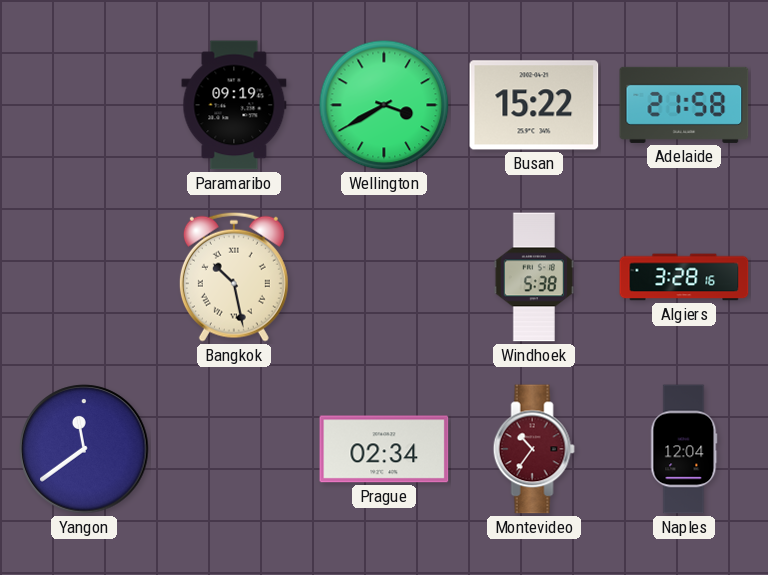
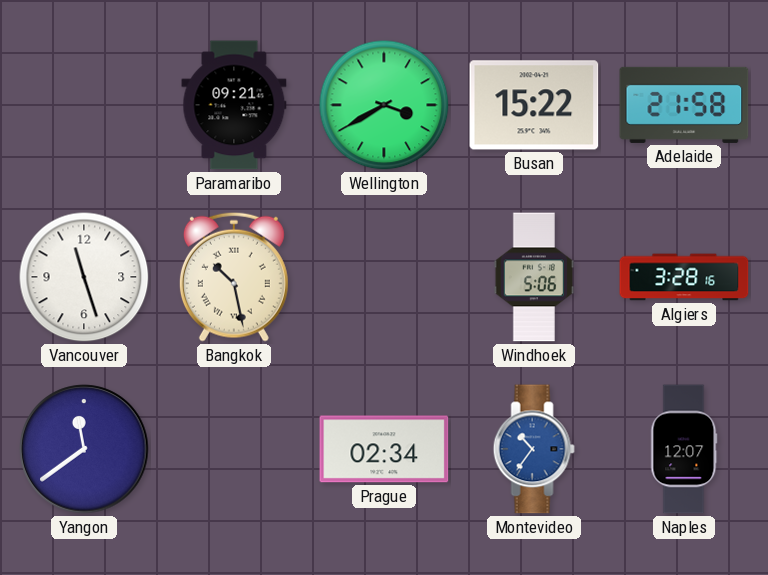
Paramaribo: 09:19 -> 09:21
Vancouver: none -> 11:27
Windhoek: 5:38 -> 5:06
Montevideo dial: burgundy -> blue
Naples: 12:04 -> 12:07
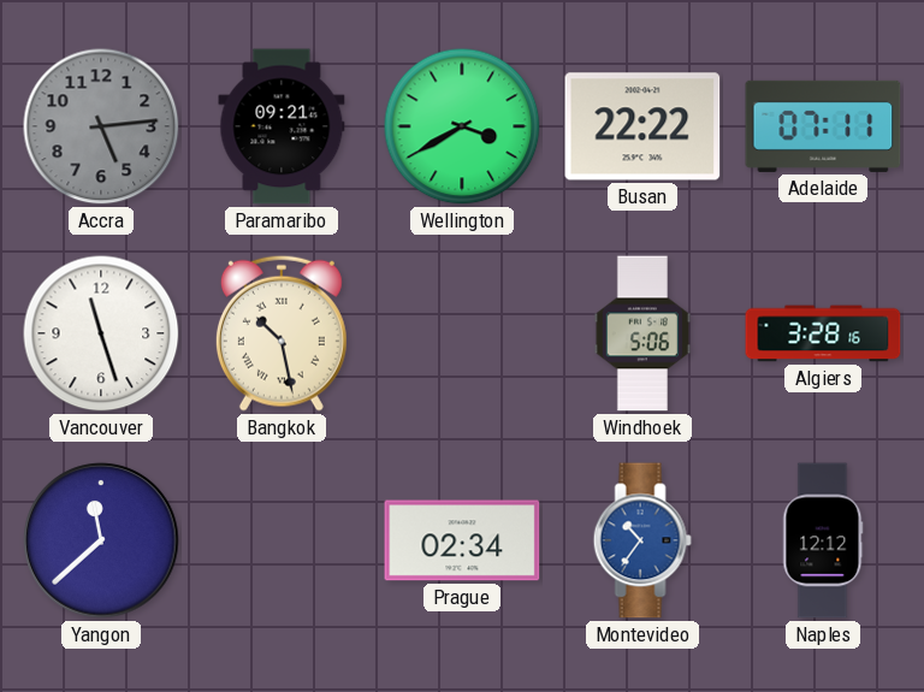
Accra: none -> 5:14
Busan: 15:22 -> 22:22
Adelaide: 21:58 -> 07:11
Yangon: 11:39 -> 11:38
Naples: 12:07 -> 12:12
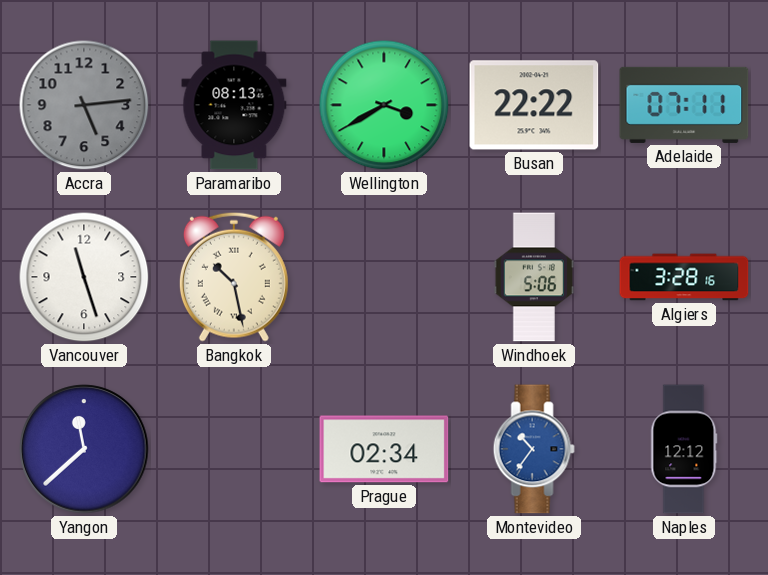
Paramaribo: 09:21 -> 08:13
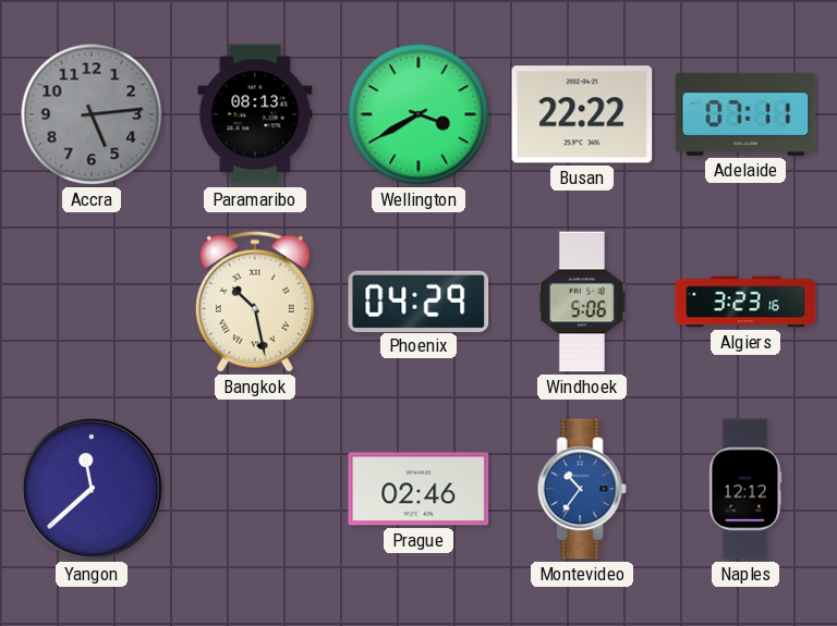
Vancouver: 11:27 -> none
Phoenix: none -> 04:29
Algiers: 3:28 -> 3:23
Prague: 02:34 -> 02:46
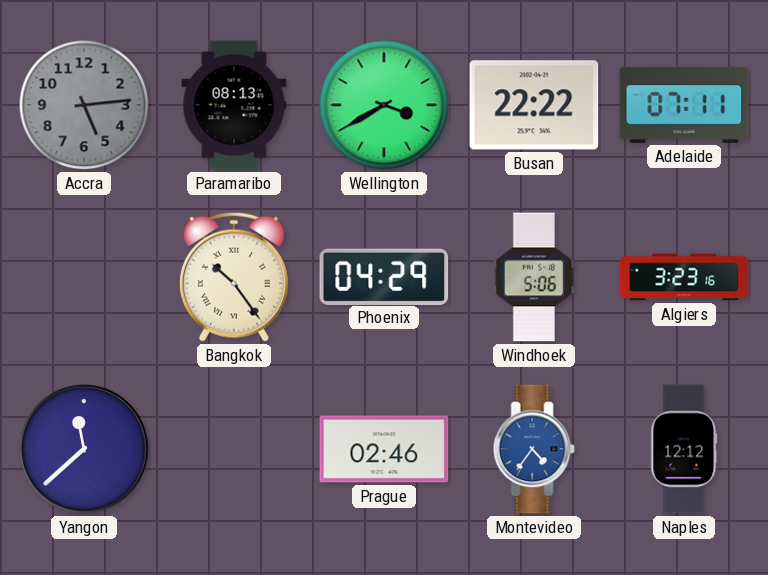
Bangkok: 10:28 -> 10:24
Montevideo: 10:36 -> 4:36
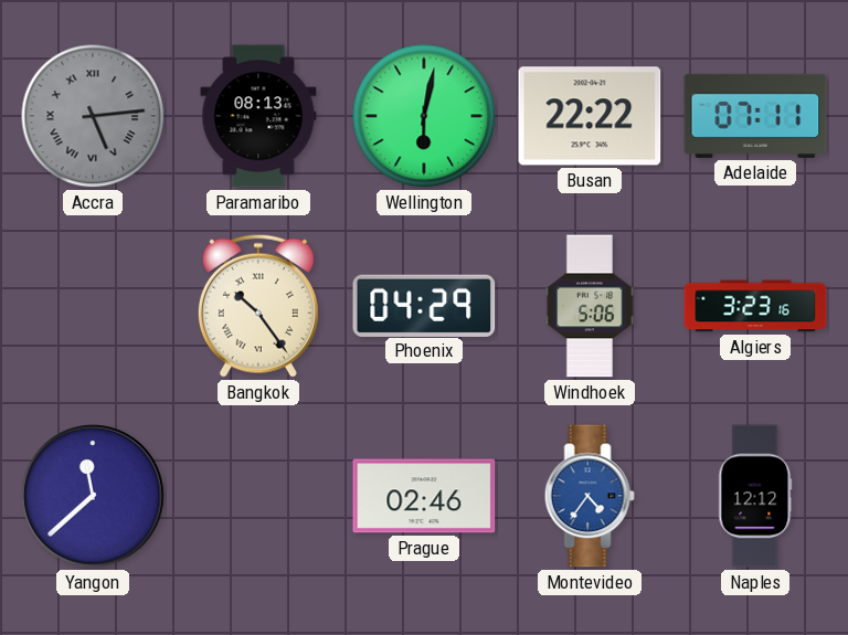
Accra numerals: Arabic -> Roman
Wellington: 3:40 -> 6:02
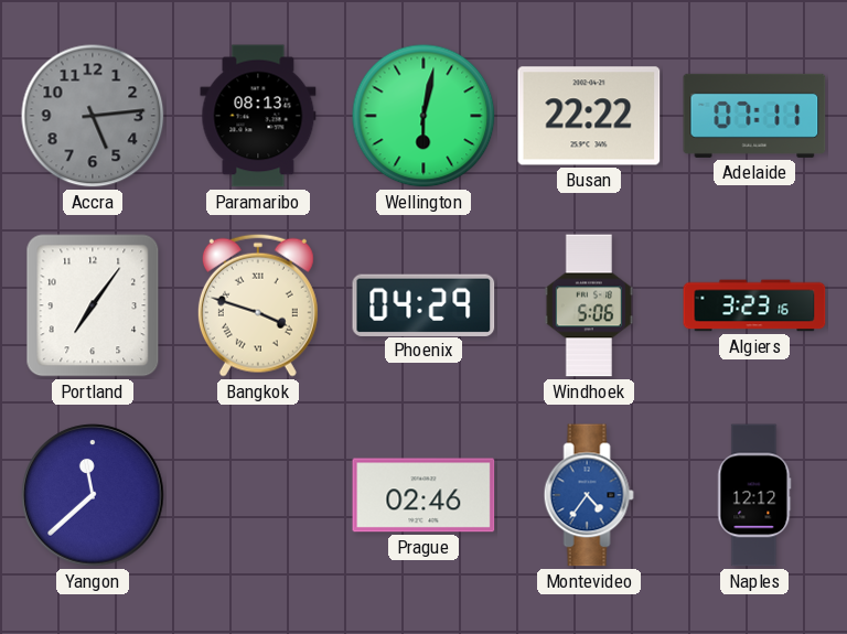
Accra numerals: Roman -> Arabic
Portland: none -> 7:06
Bangkok: 10:24 -> 3:48
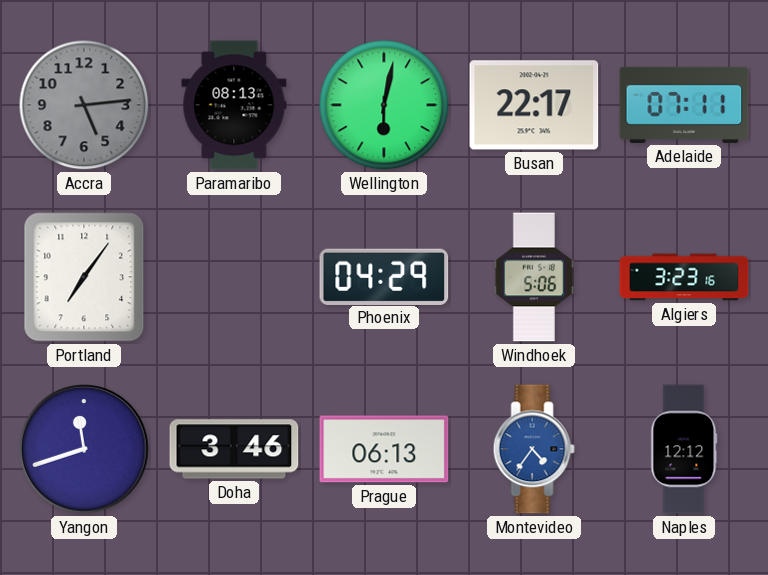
Busan: 22:22 -> 22:17
Bangkok: 3:48 -> none
Yangon: 11:38 -> 11:42
Doha: none -> 3:46
Prague: 02:46 -> 06:13
